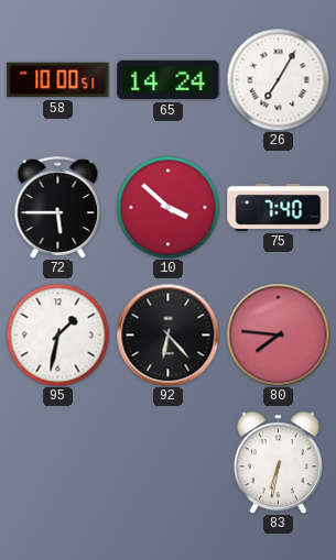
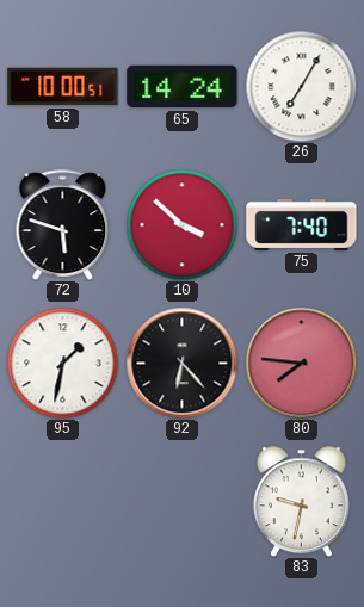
72: 5:45 -> 5:48
83: 6:32 -> 9:32
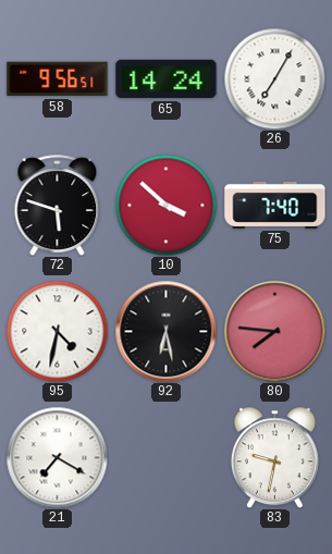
58: 10:00 -> 9:56
95: 1:32 -> 4:32
92: 6:23 -> 6:28
21: none -> 7:20
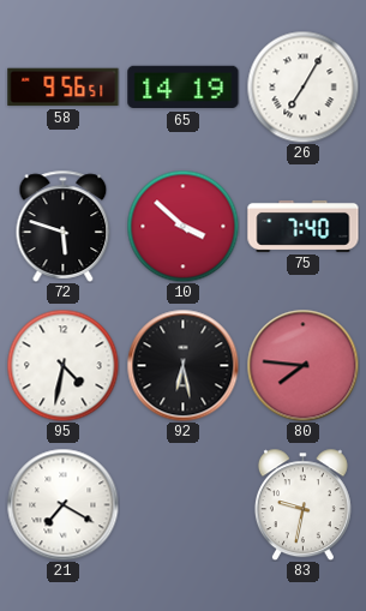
65: 14:24 -> 14:19
